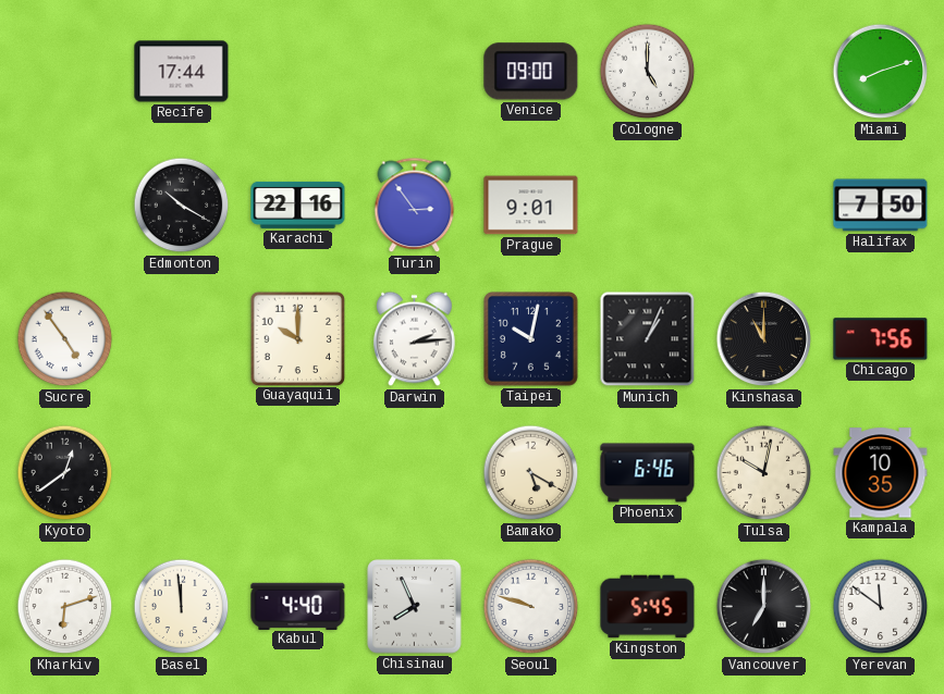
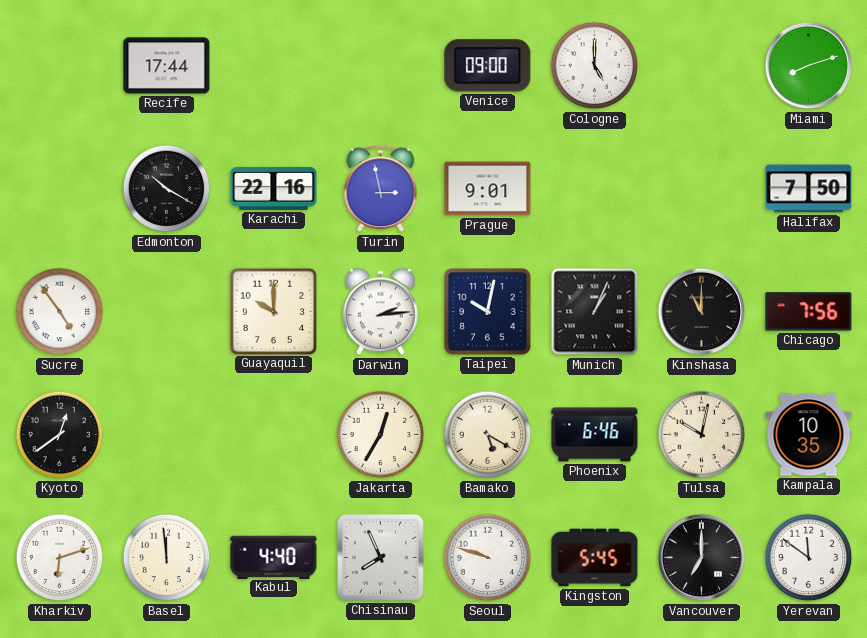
Turin: 2:54 -> 2:58
Jakarta: none -> 12:35
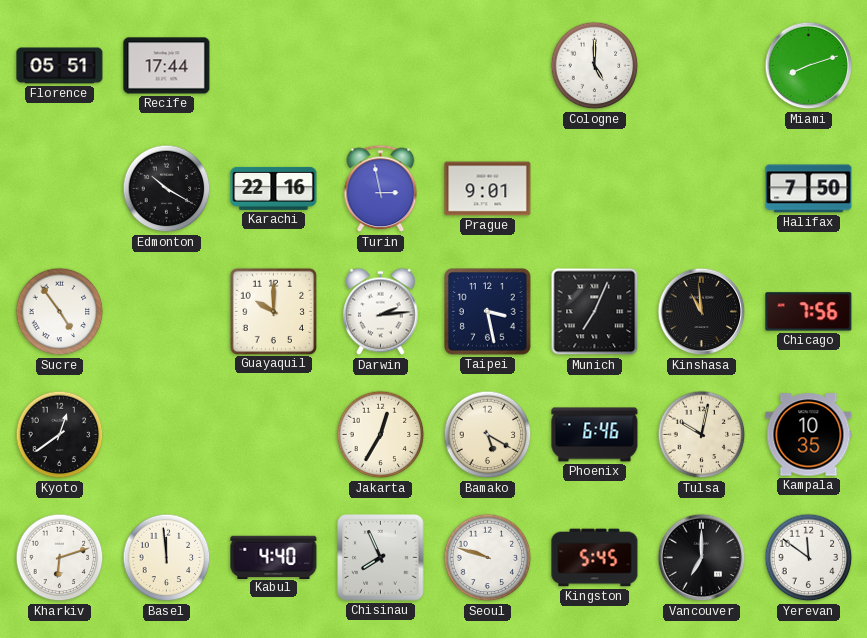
Florence: none -> 05:51
Venice: 09:00 -> none
Taipei: 10:02 -> 3:28
Munich: 1:04 -> 7:04
Kinshasa: 11:00 -> 10:59
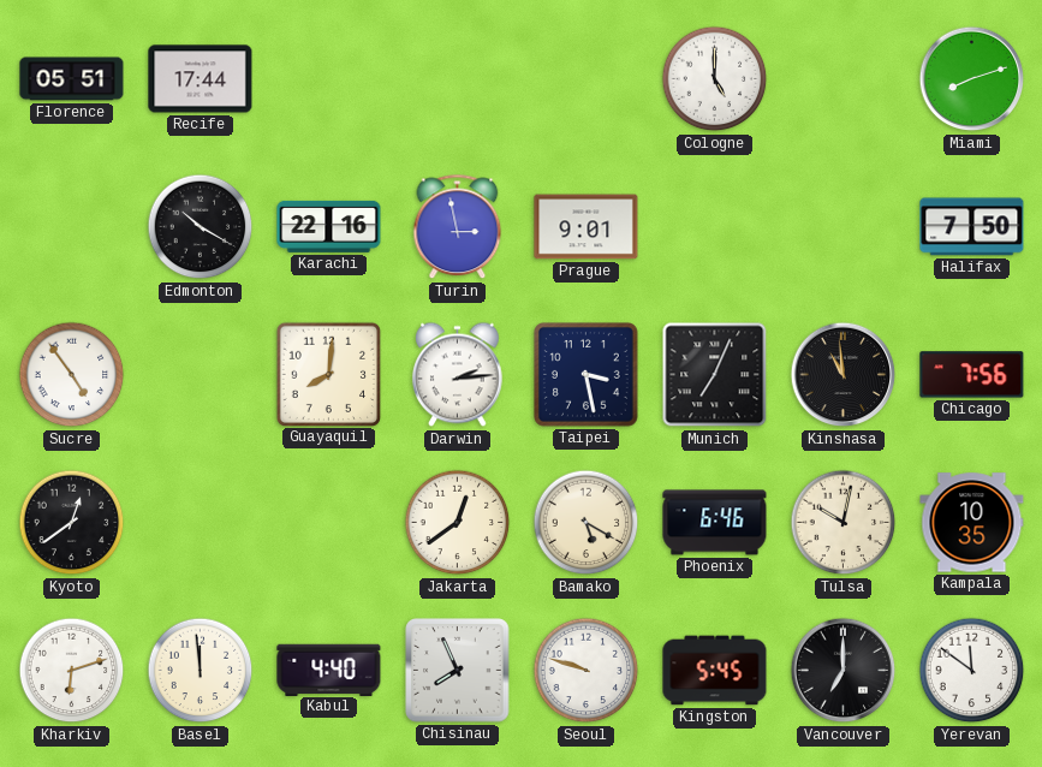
Guayaquil: 10:00 -> 8:01
Jakarta: 12:35 -> 12:39
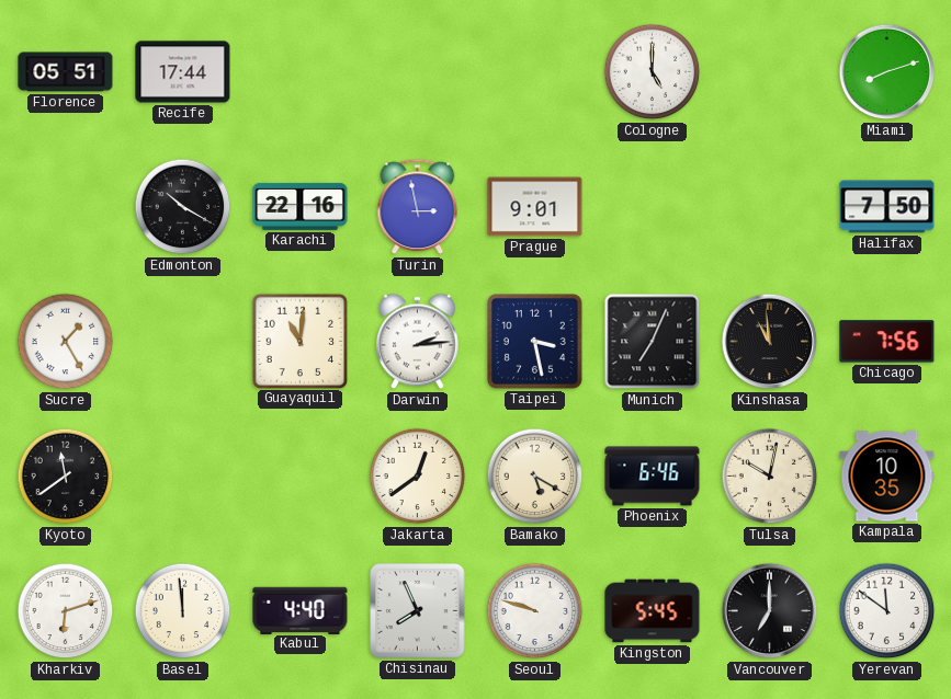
Sucre: 4:54 -> 1:25
Guayaquil: 8:01 -> 11:01
Kyoto: 12:39 -> 11:39
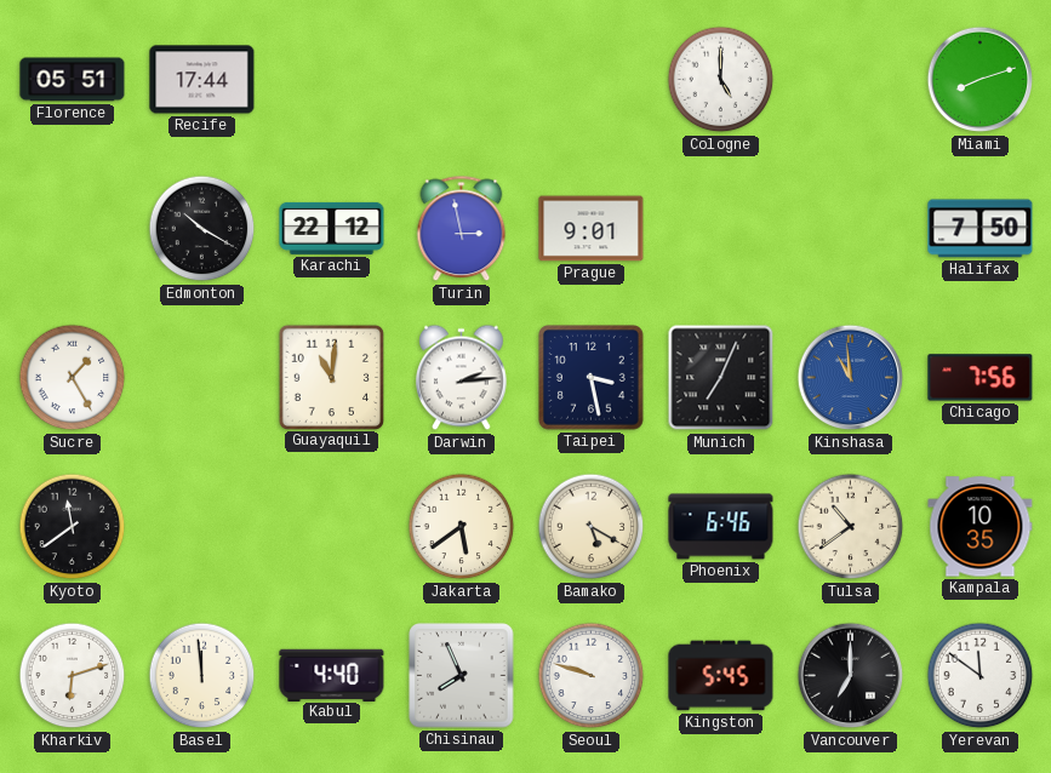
Karachi: 22:16 -> 22:12
Kinshasa dial: black -> blue
Jakarta: 12:39 -> 5:39
Tulsa: 10:02 -> 10:39
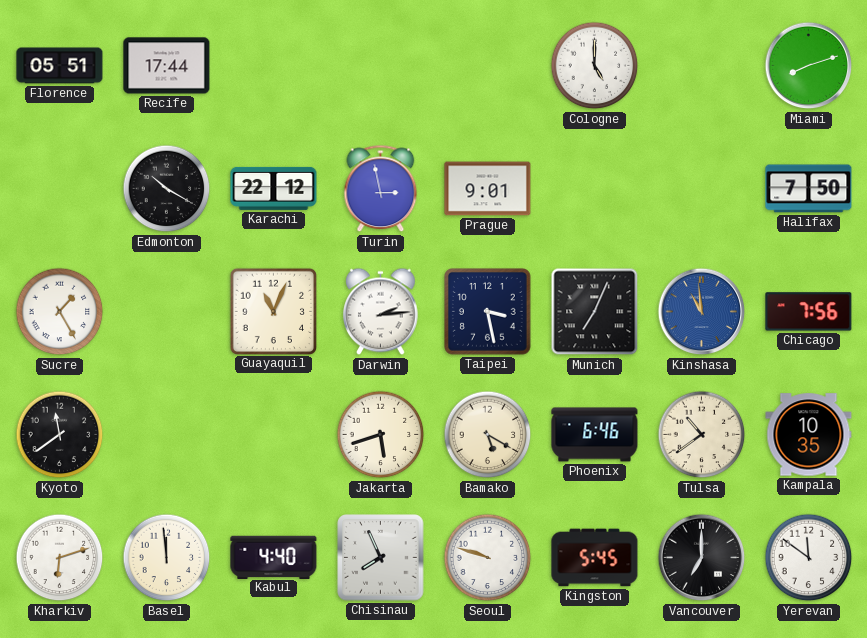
Guayaquil: 11:01 -> 11:04
Jakarta: 5:39 -> 5:42
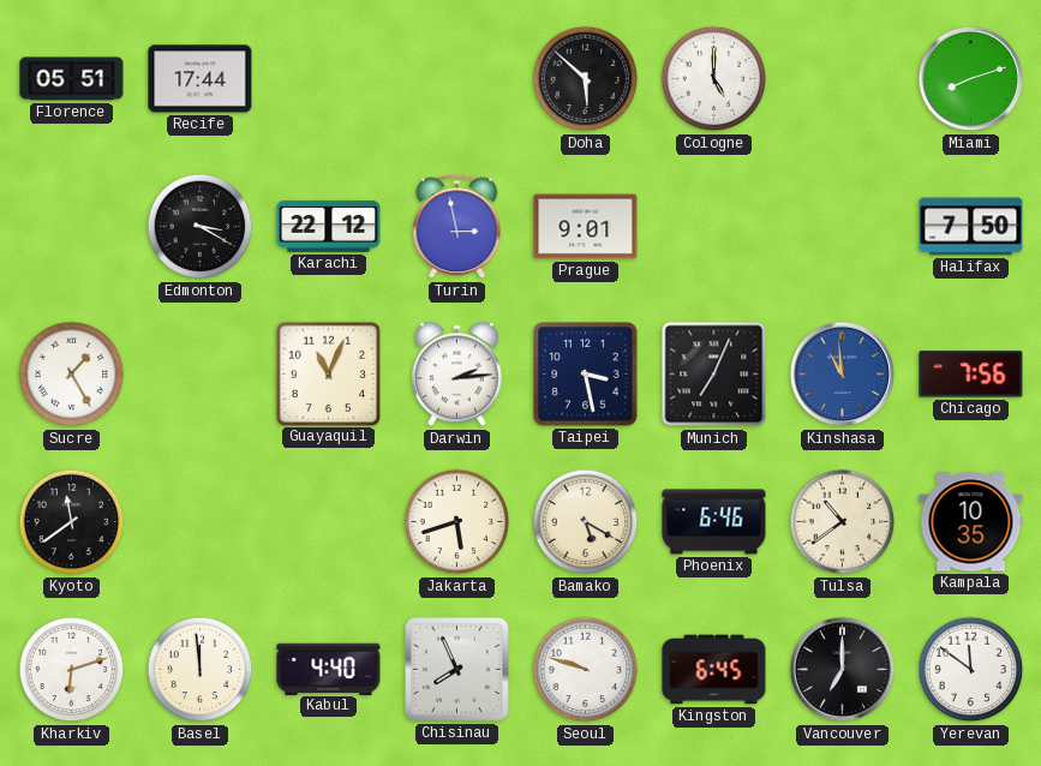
Doha: none -> 5:52
Edmonton: 10:20 -> 3:20
Kingston: 5:45 -> 6:45
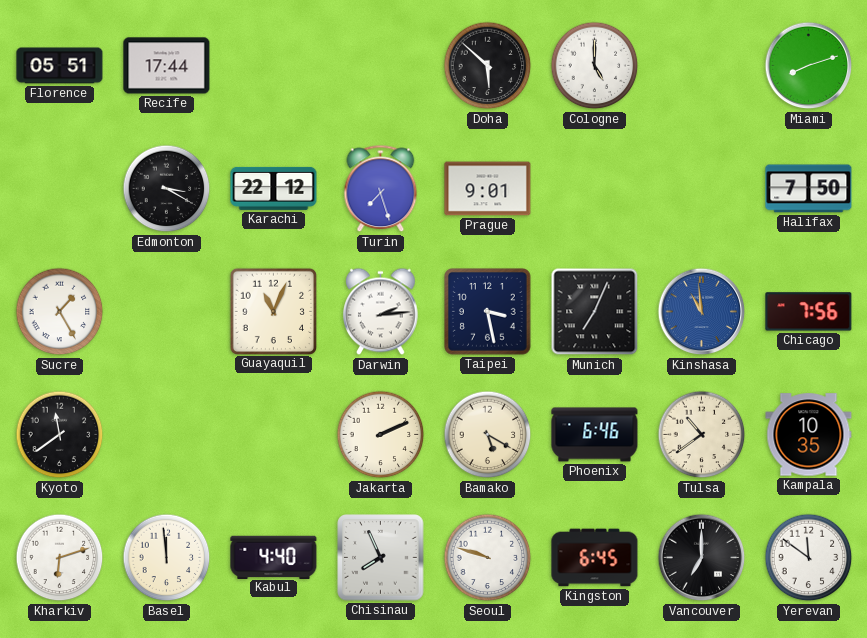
Turin: 2:58 -> 7:27
Jakarta: 5:42 -> 2:11
